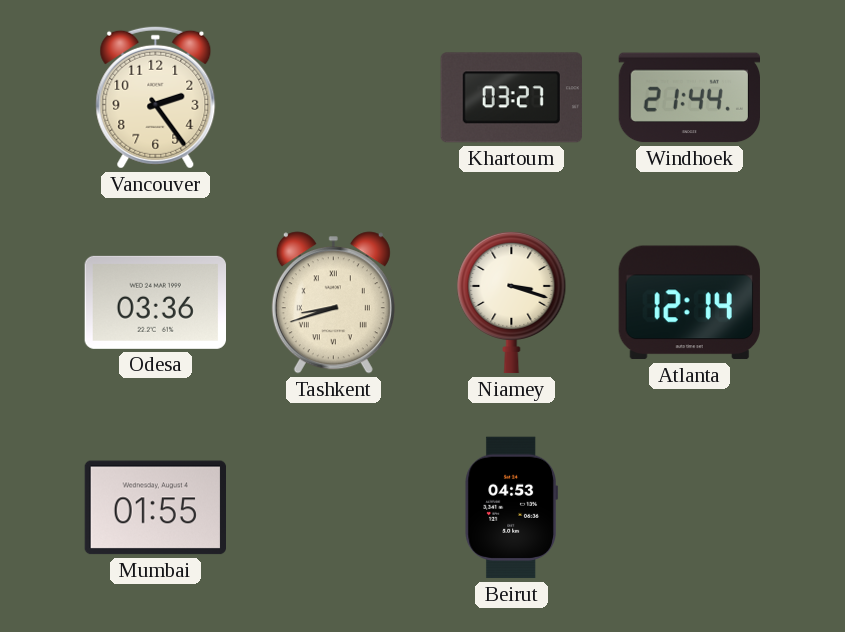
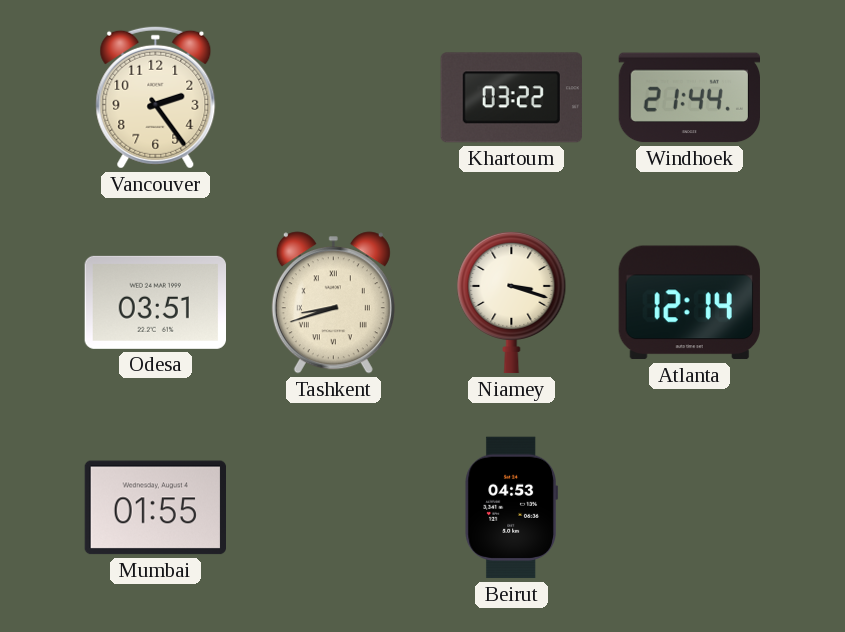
Khartoum: 03:27 -> 03:22
Odesa: 03:36 -> 03:51
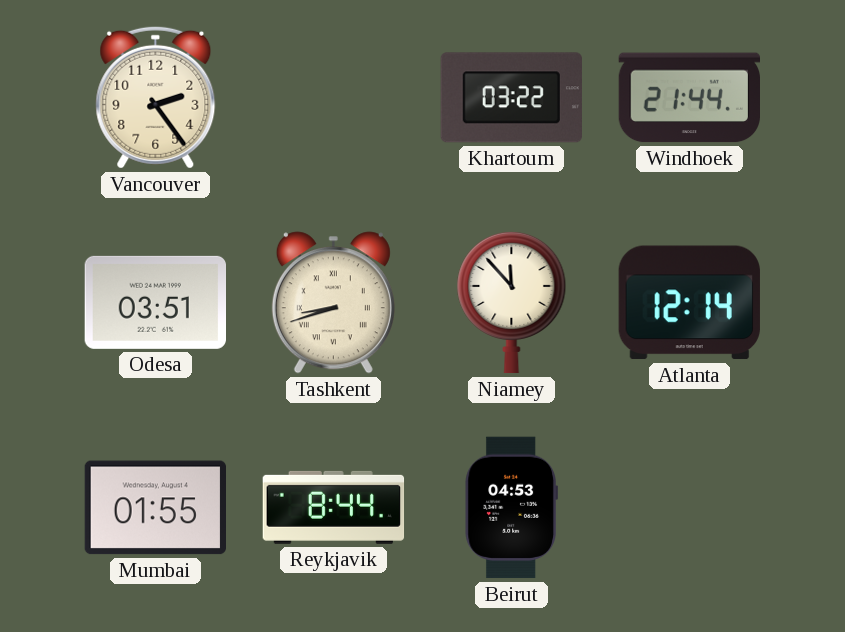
Niamey: 3:18 -> 11:53
Reykjavik: none -> 8:44
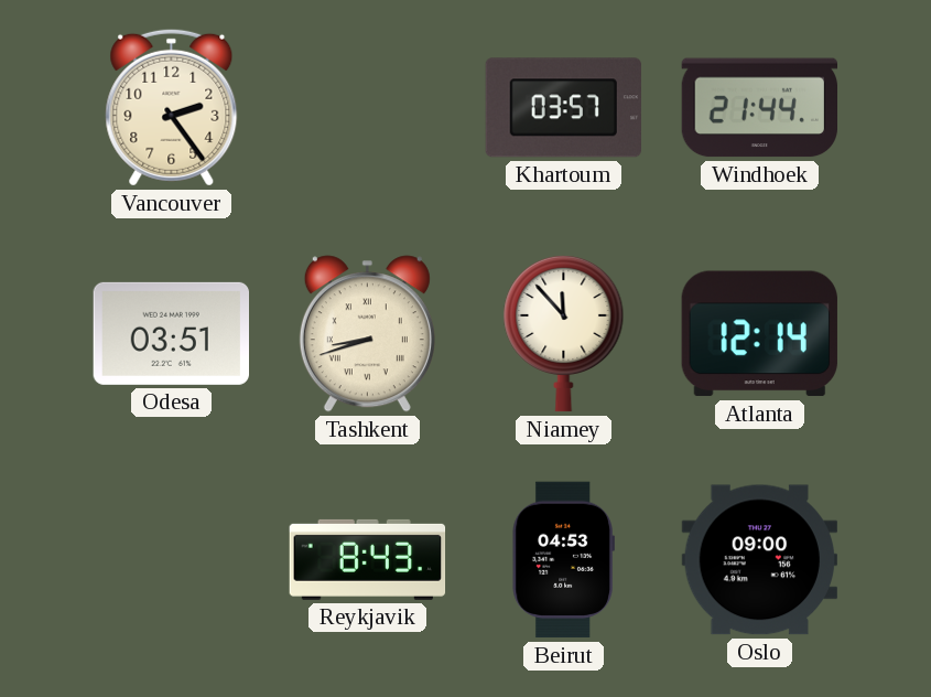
Khartoum: 03:22 -> 03:57
Mumbai: 01:55 -> none
Reykjavik: 8:44 -> 8:43
Oslo: none -> 09:00
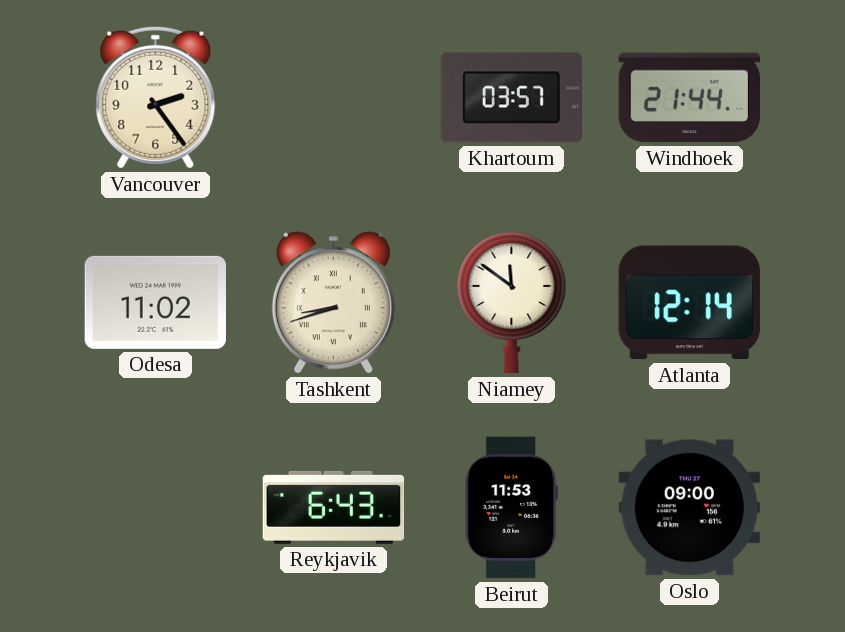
Odesa: 03:51 -> 11:02
Niamey: 11:53 -> 11:51
Reykjavik: 8:43 -> 6:43
Beirut: 04:53 -> 11:53
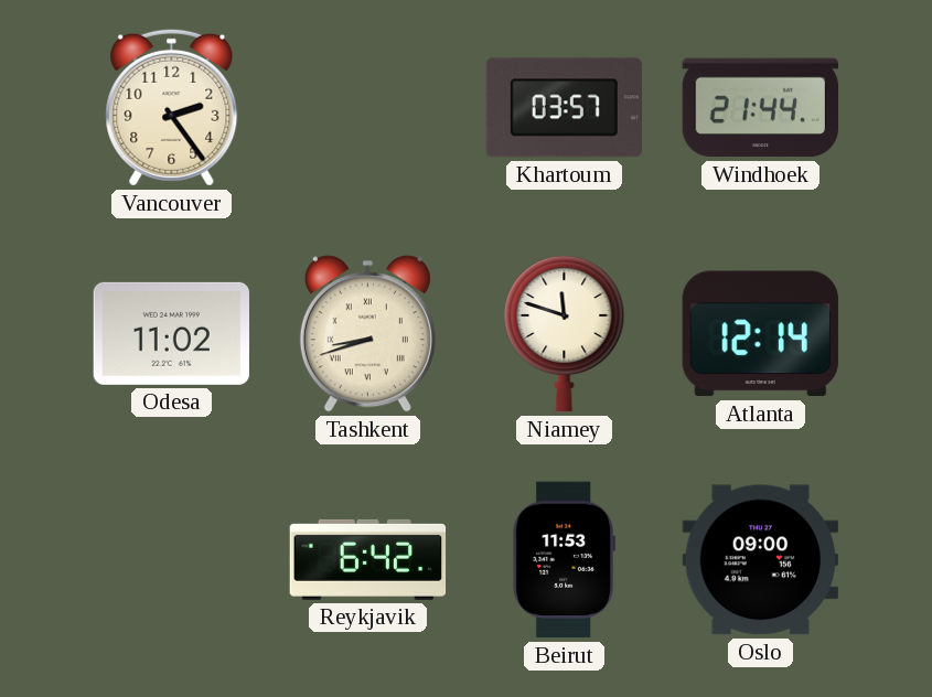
Niamey: 11:51 -> 11:48
Reykjavik: 6:43 -> 6:42
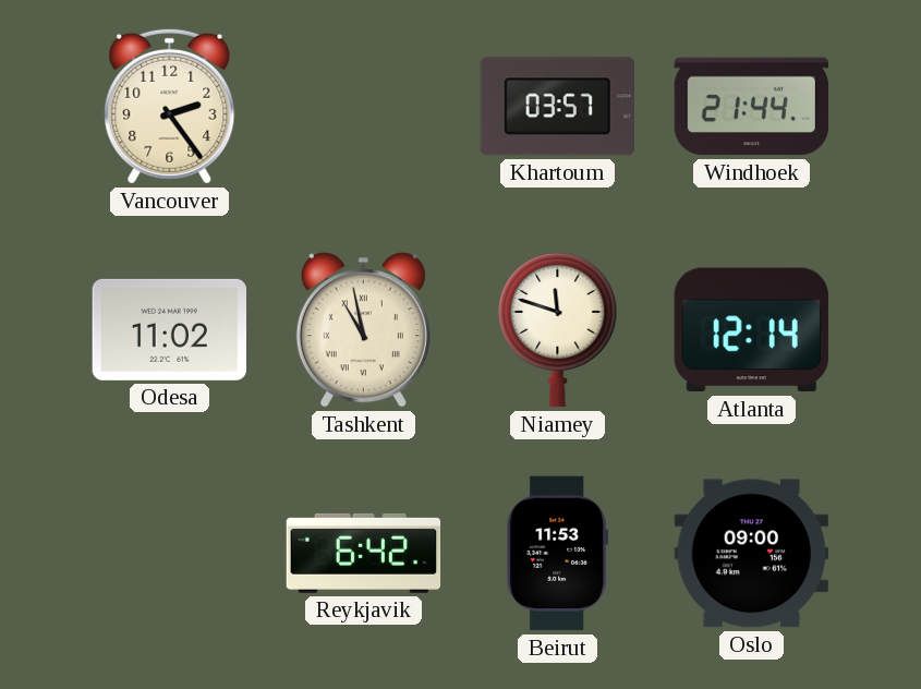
Tashkent: 8:42 -> 10:58
